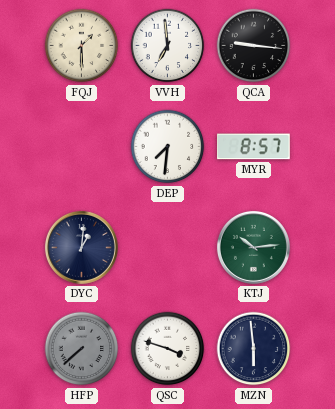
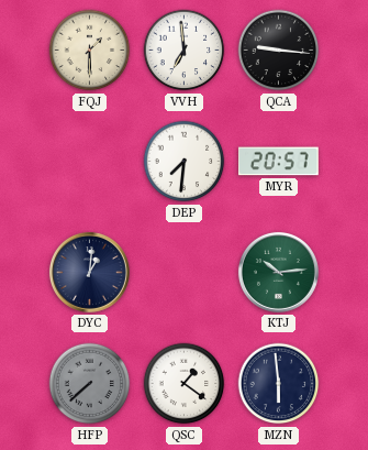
MYR: 8:57 -> 20:57
QSC: 3:48 -> 1:21
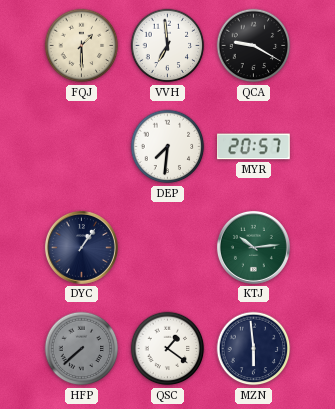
QCA: 9:16 -> 9:20
DYC: 1:01 -> 1:06
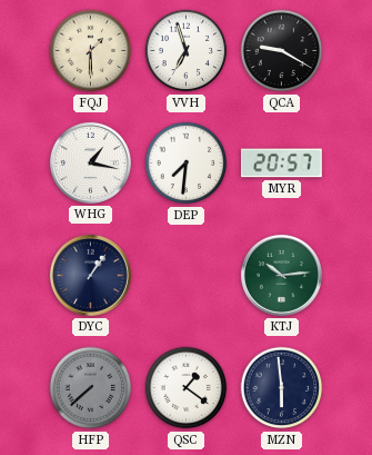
VVH: 6:59 -> 6:57
WHG: none -> 1:17
